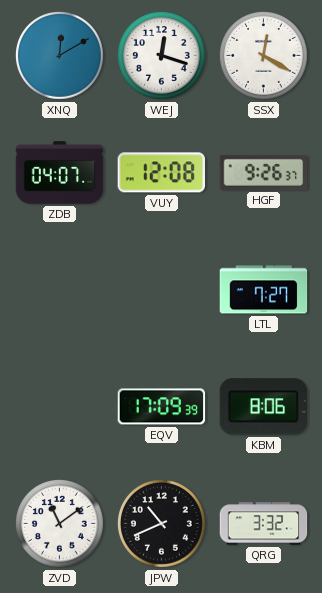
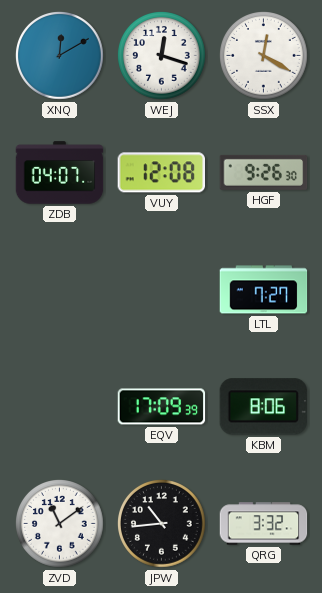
HGF: 9:26:37 -> 9:26:30
JPW: 10:41 -> 10:44
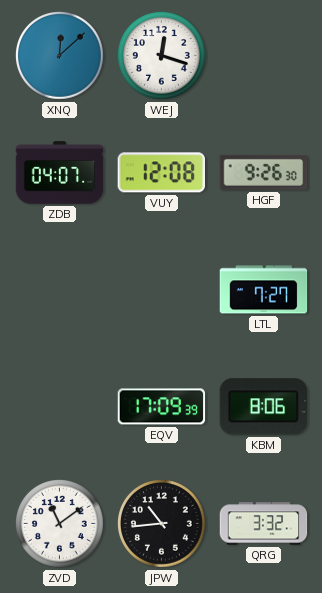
XNQ: 12:10 -> 12:08
SSX: 12:20 -> none
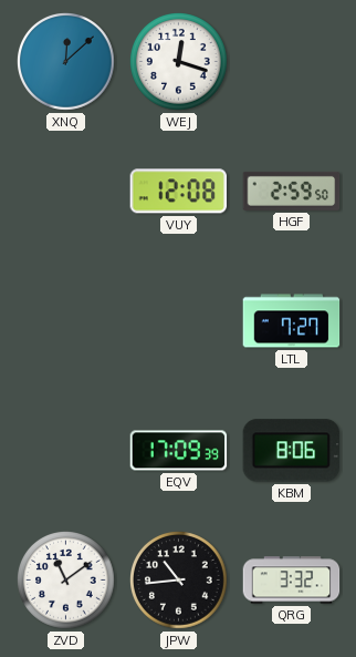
ZDB: 04:07 -> none
HGF: 9:26 -> 2:59
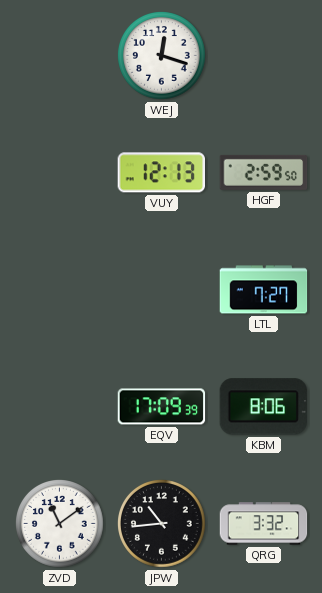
XNQ: 12:08 -> none
VUY: 12:08 -> 12:13
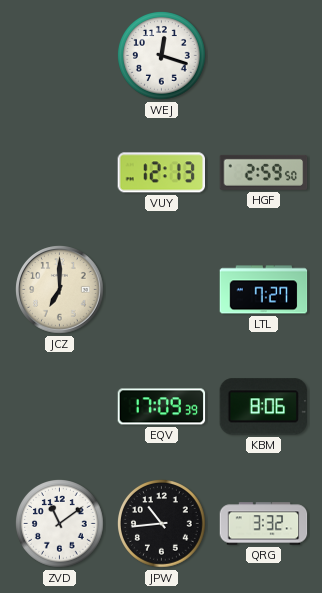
JCZ: none -> 7:00
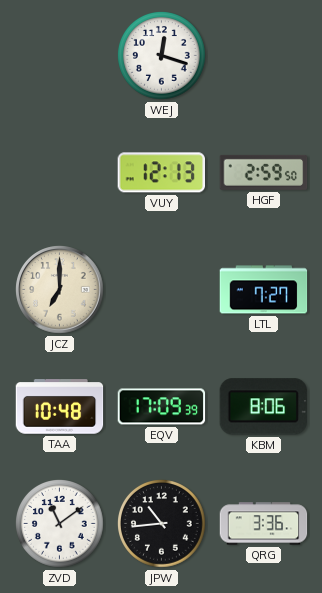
TAA: none -> 10:48
QRG: 3:32 -> 3:36
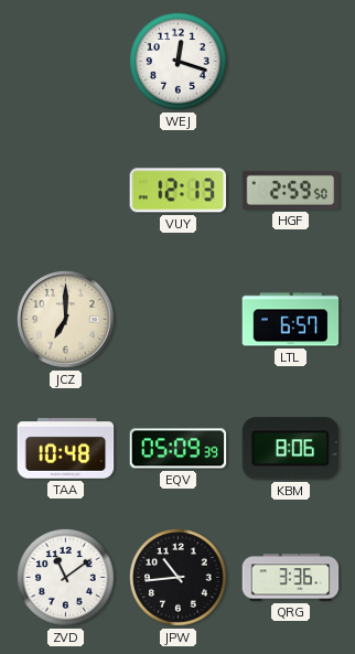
LTL: 7:27 -> 6:57
EQV: 17:09 -> 05:09
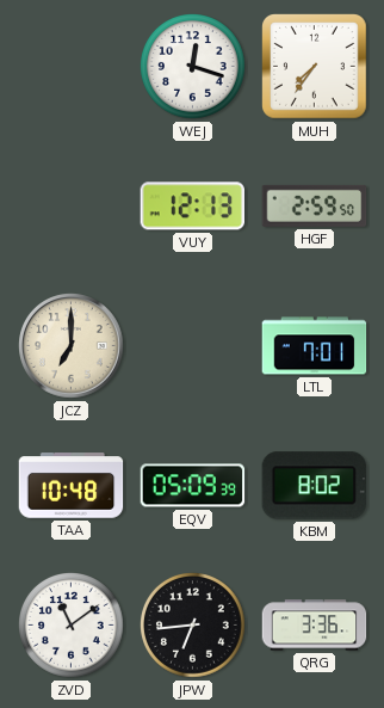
MUH: none -> 7:36
LTL: 6:57 -> 7:01
KBM: 8:06 -> 8:02
JPW: 10:44 -> 6:44
